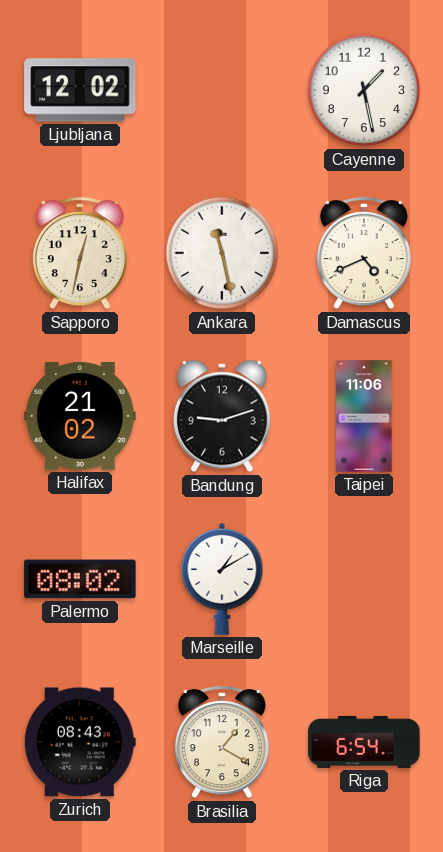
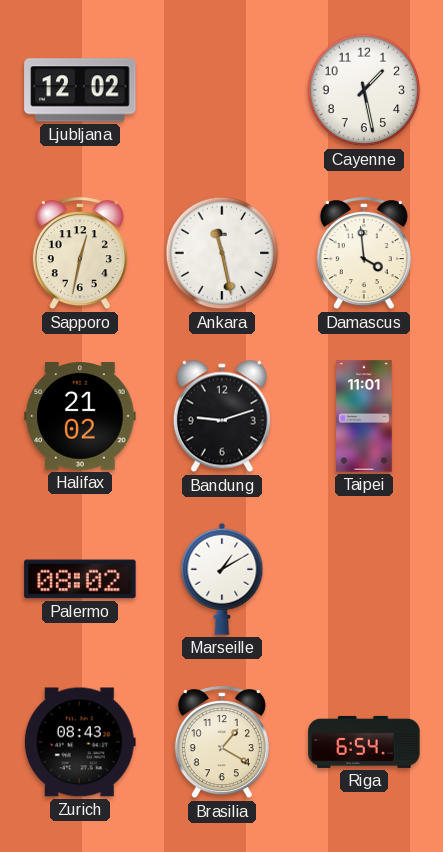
Damascus: 4:41 -> 3:59
Taipei: 11:06 -> 11:01
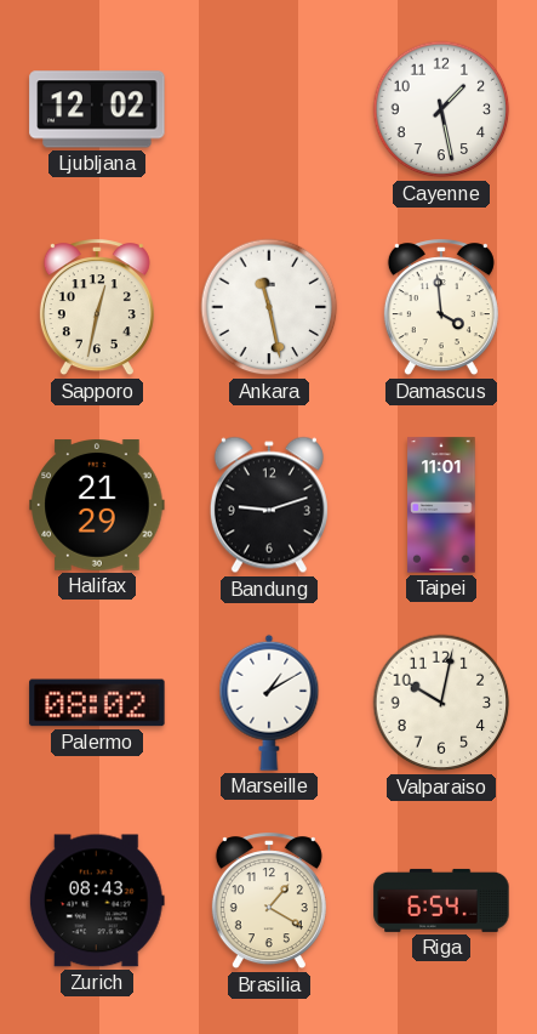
Halifax: 21:02 -> 21:29
Valparaiso: none -> 10:02
